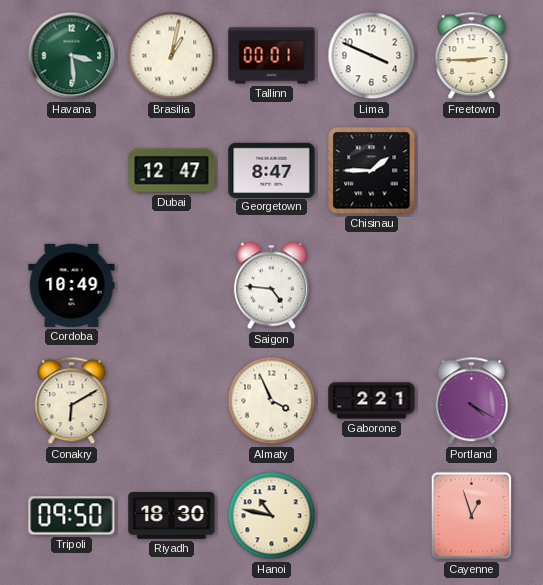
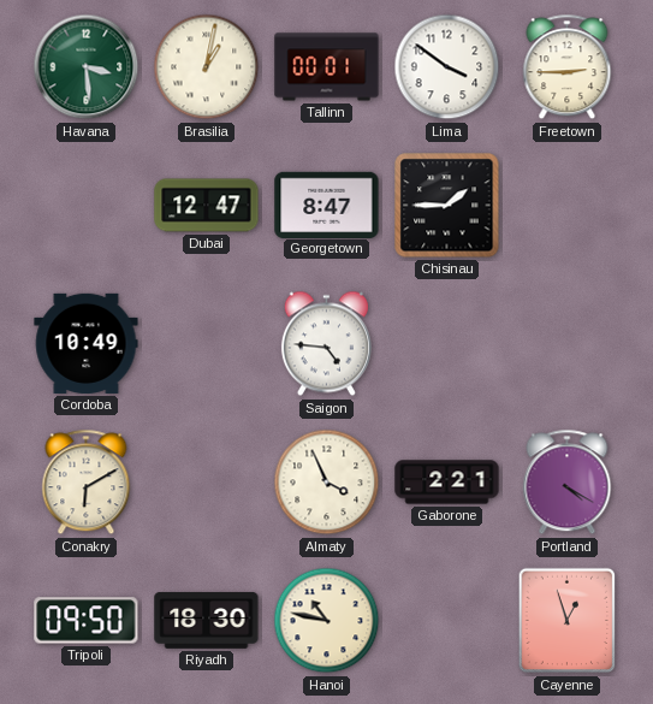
Lima: 3:49 -> 3:51
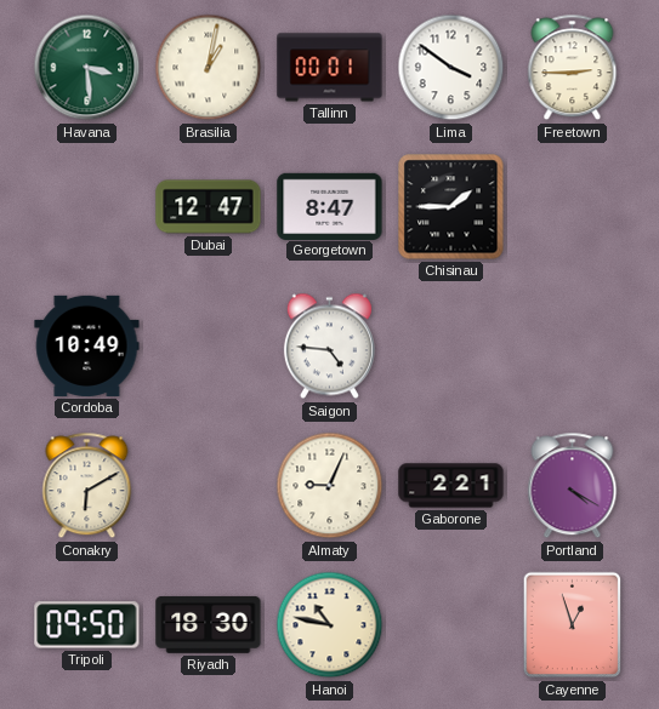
Almaty: 3:56 -> 9:04
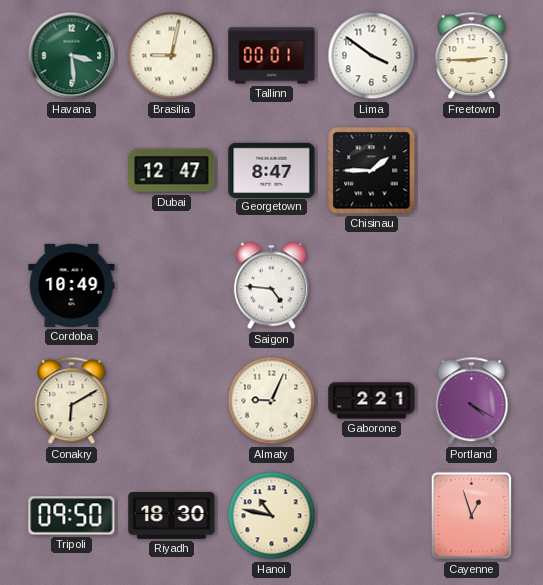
Brasilia: 1:02 -> 9:02
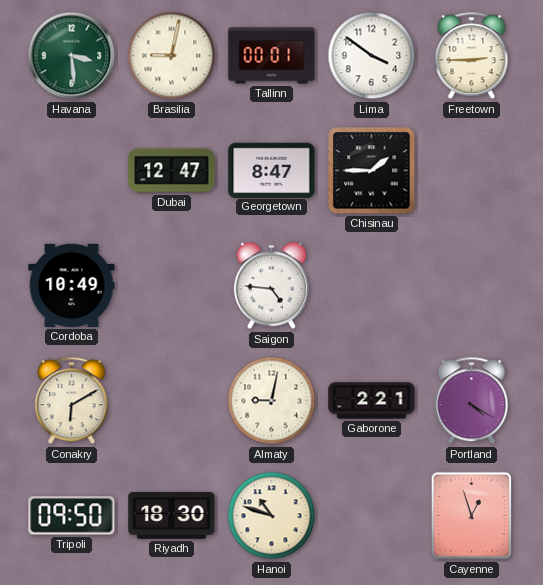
Almaty: 9:04 -> 9:02
Hanoi: 10:47 -> 10:48
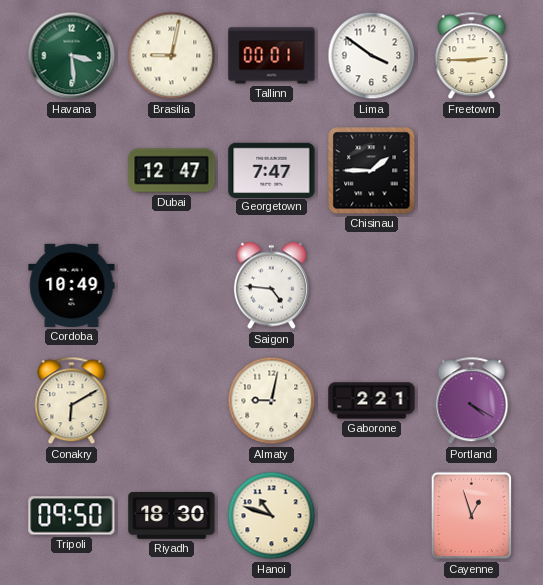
Georgetown: 8:47 -> 7:47
